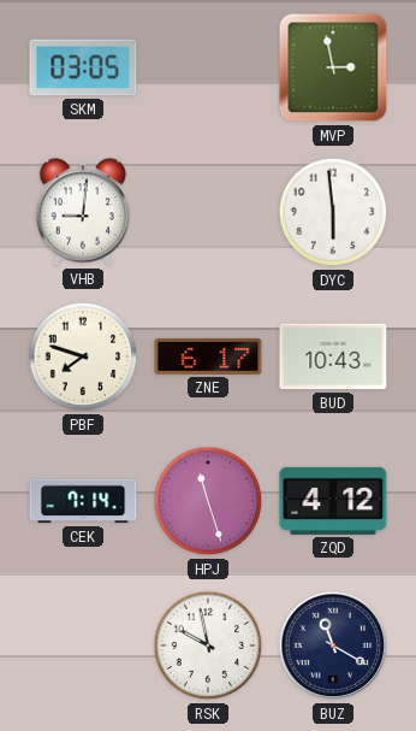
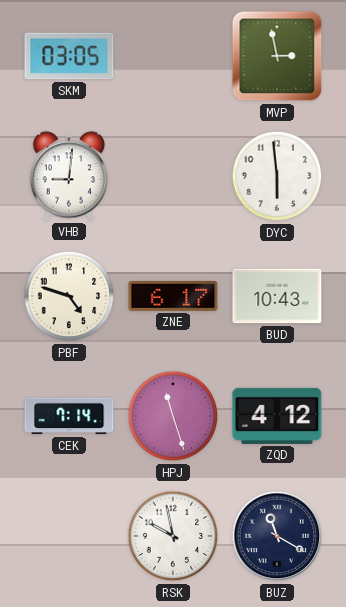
PBF: 7:48 -> 4:48
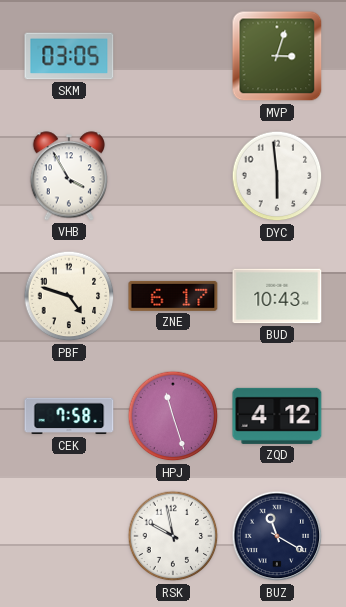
MVP: 2:58 -> 3:03
VHB: 9:01 -> 3:55
CEK: 7:14 -> 7:58
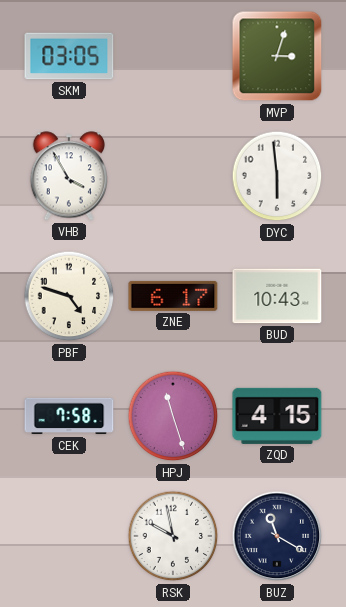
ZQD: 4:12 -> 4:15
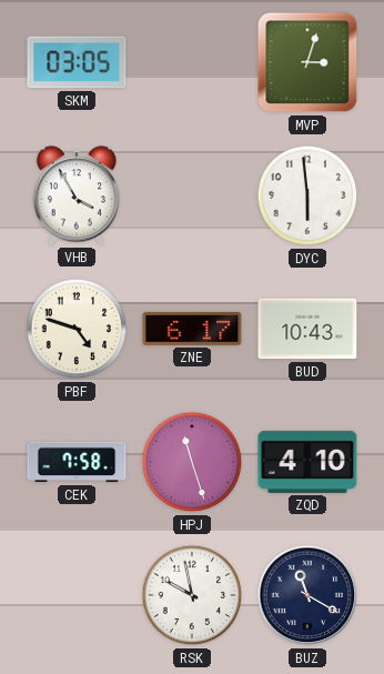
ZQD: 4:15 -> 4:10
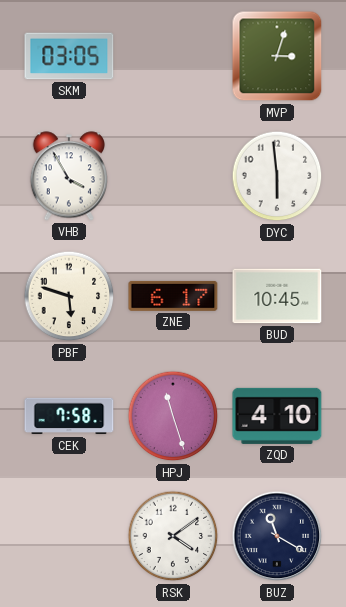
PBF: 4:48 -> 5:48
BUD: 10:43 -> 10:45
RSK: 9:58 -> 4:09
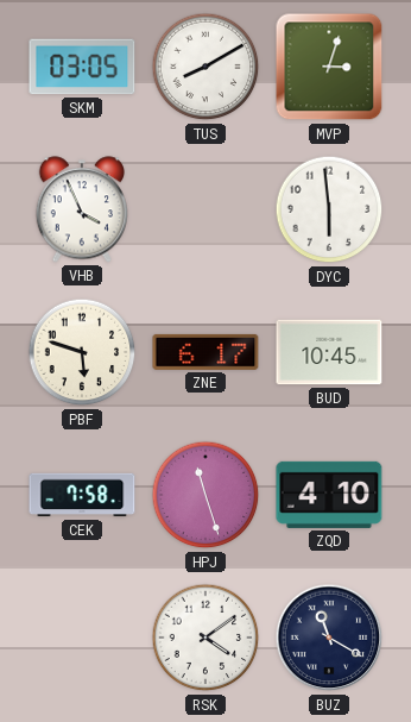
TUS: none -> 8:10
VHB: 3:55 -> 3:56
